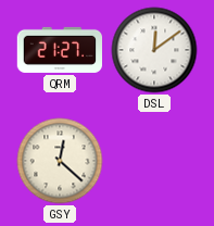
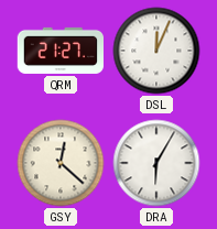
DSL: 12:09 -> 12:04
DRA: none -> 6:05
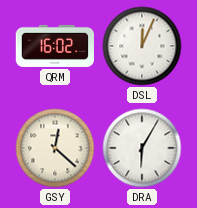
QRM: 21:27 -> 16:02
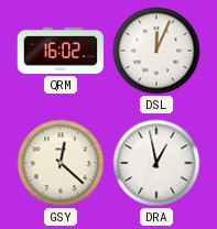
DRA: 6:05 -> 12:58
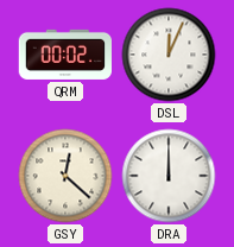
QRM: 16:02 -> 00:02
DRA: 12:58 -> 12:00
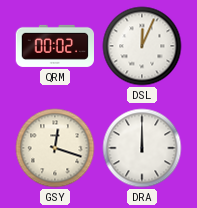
GSY: 12:22 -> 12:18
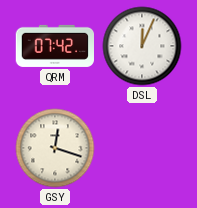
QRM: 00:02 -> 07:42
DRA: 12:00 -> none
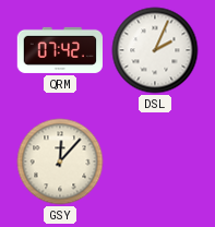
DSL: 12:04 -> 2:04
GSY: 12:18 -> 12:07
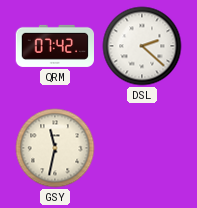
DSL: 2:04 -> 2:22
GSY: 12:07 -> 11:32
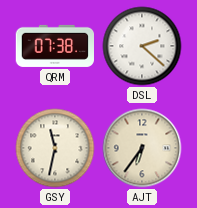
QRM: 07:42 -> 07:38
AJT: none -> 6:36
